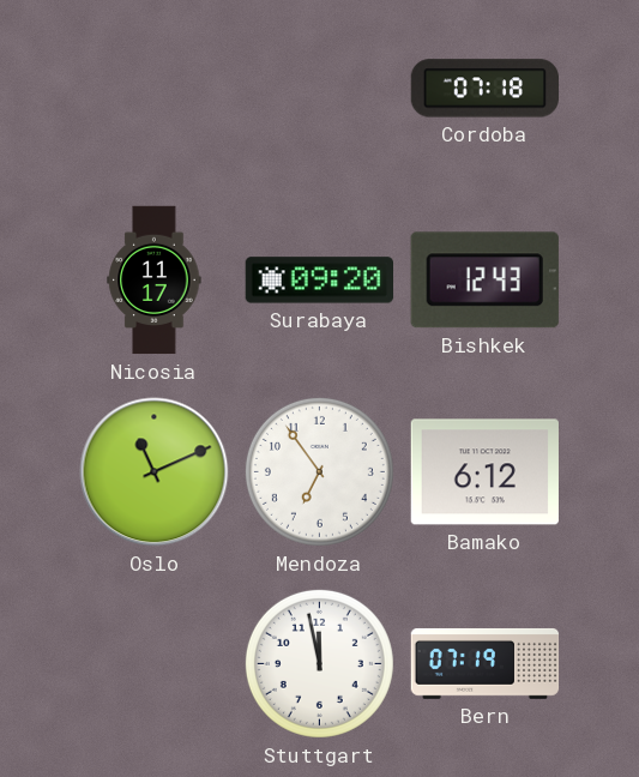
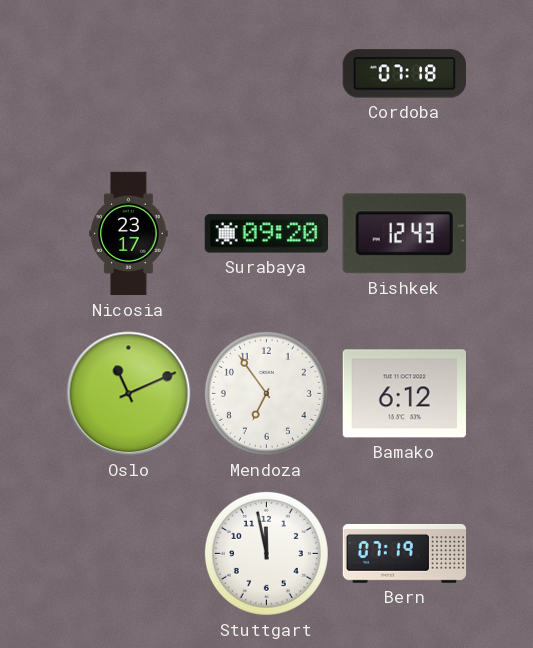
Nicosia: 11:17 -> 23:17
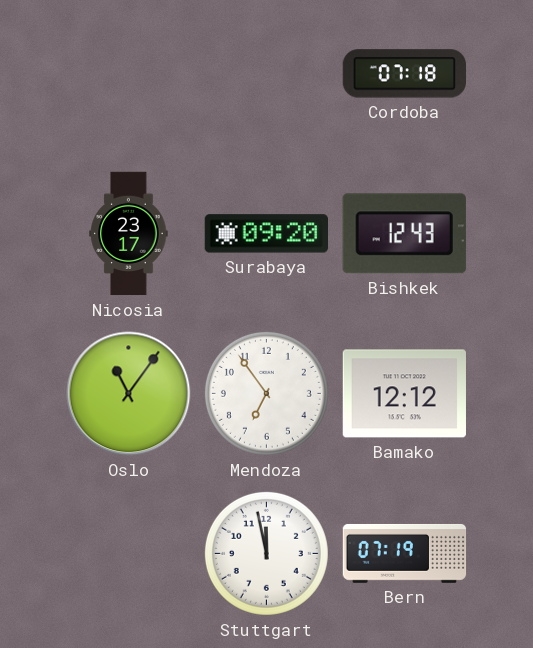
Oslo: 11:11 -> 11:06
Bamako: 6:12 -> 12:12
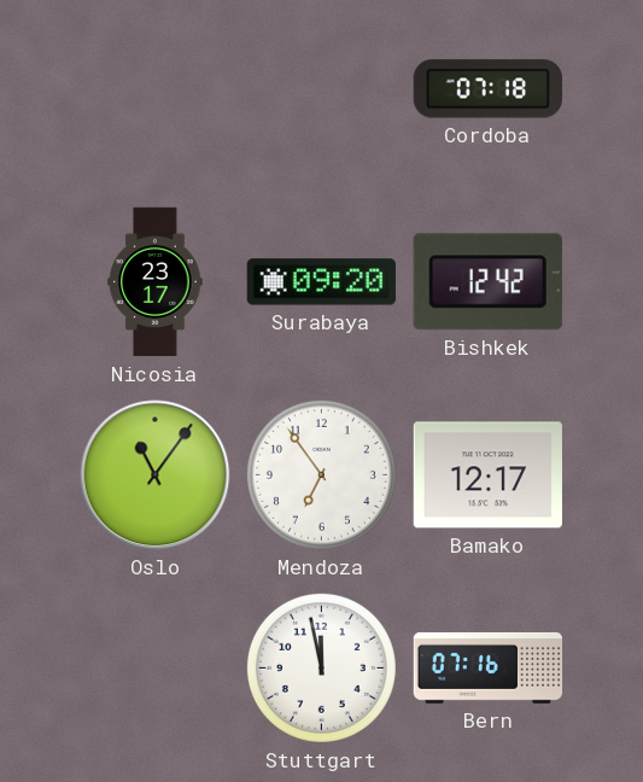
Bishkek: 12:43 -> 12:42
Bamako: 12:12 -> 12:17
Bern: 07:19 -> 07:16
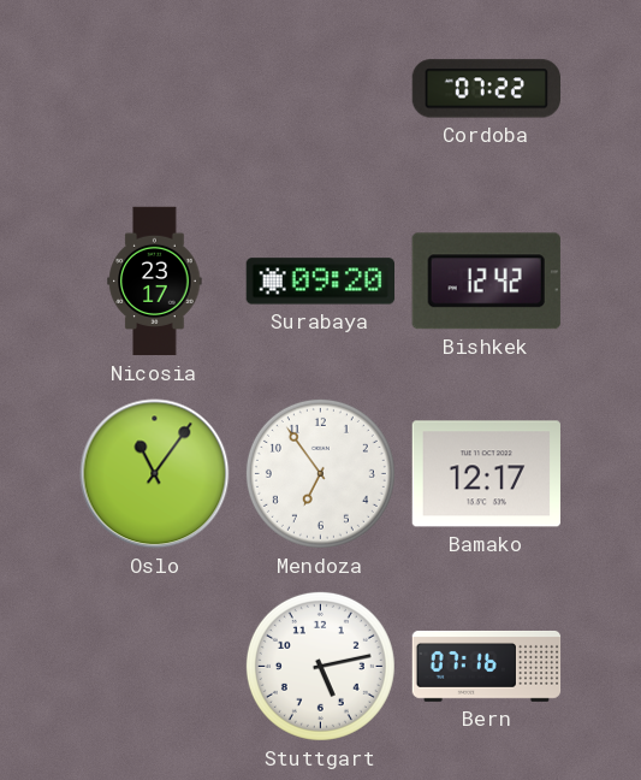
Cordoba: 07:18 -> 07:22
Stuttgart: 11:58 -> 5:13
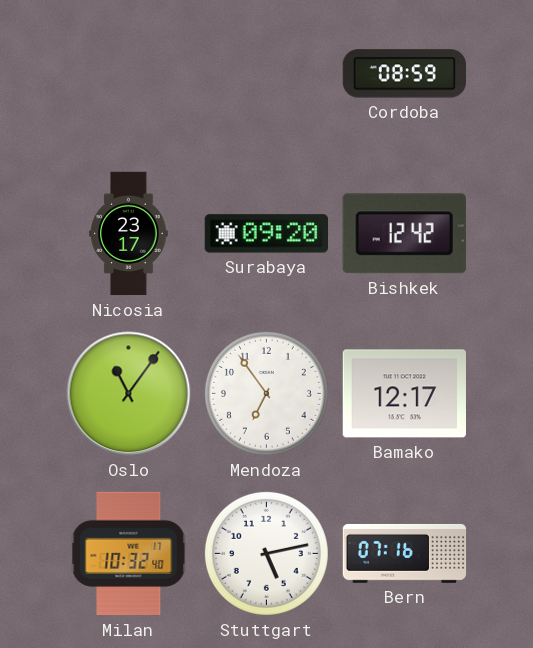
Cordoba: 07:22 -> 08:59
Milan: none -> 10:32
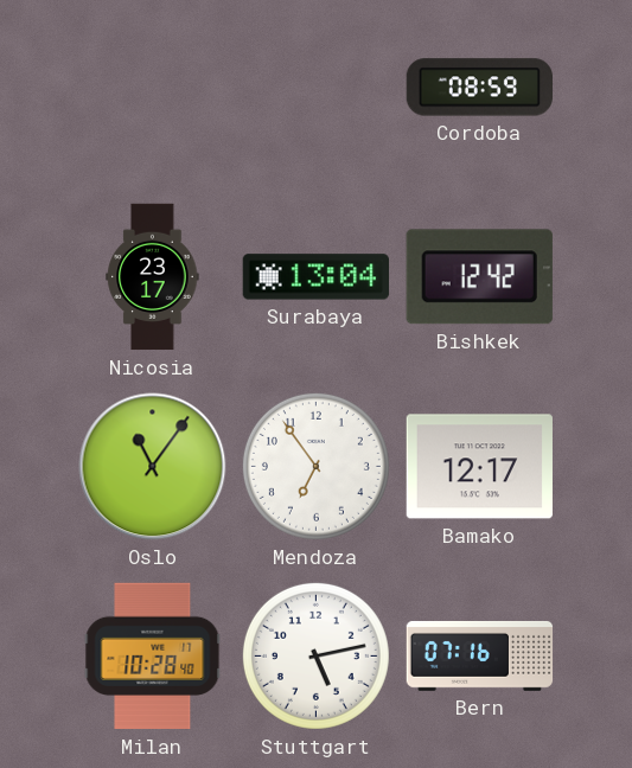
Surabaya: 09:20 -> 13:04
Milan: 10:32 -> 10:28
